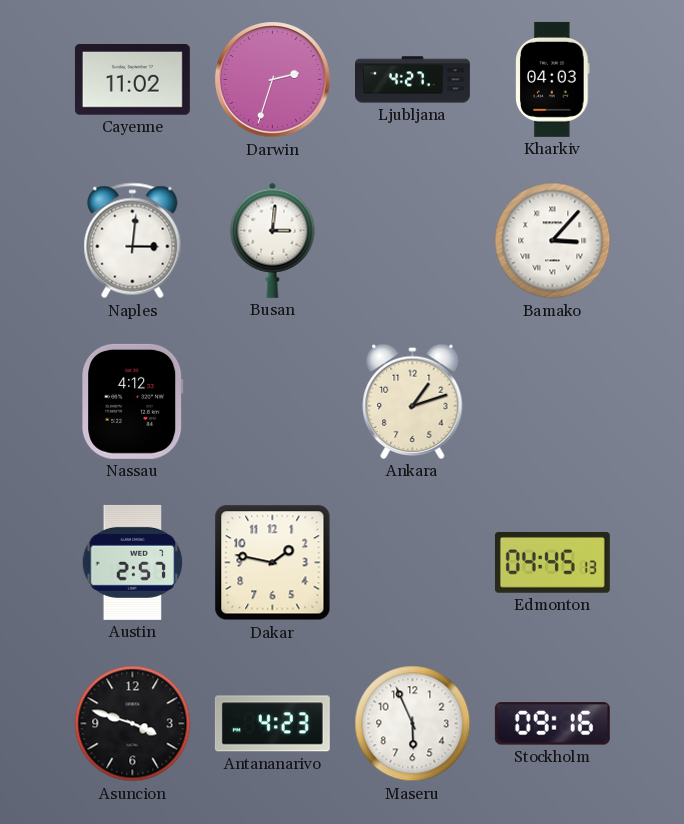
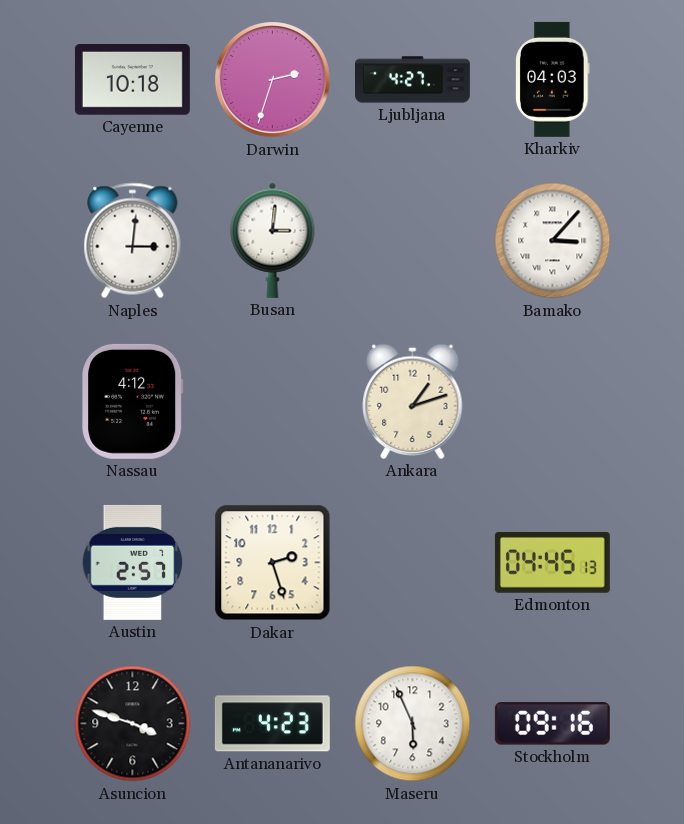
Cayenne: 11:02 -> 10:18
Dakar: 1:47 -> 2:27
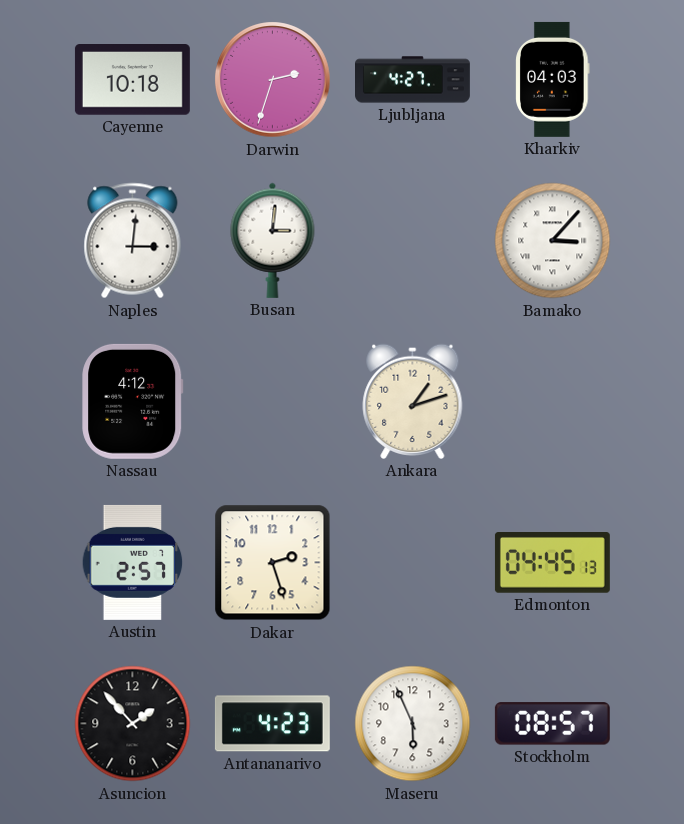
Asuncion: 3:48 -> 1:53
Stockholm: 09:16 -> 08:57
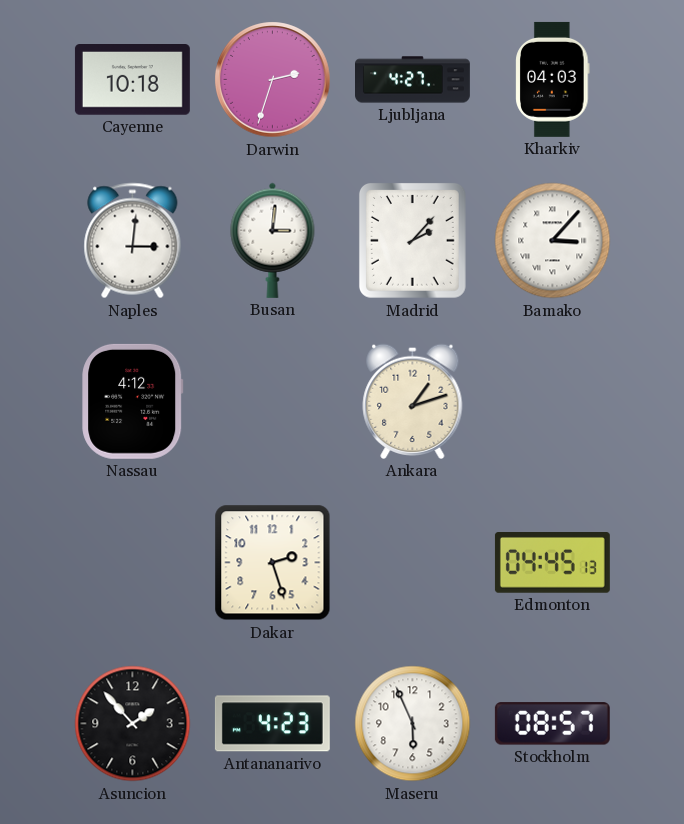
Madrid: none -> 2:07
Austin: 2:57 -> none
